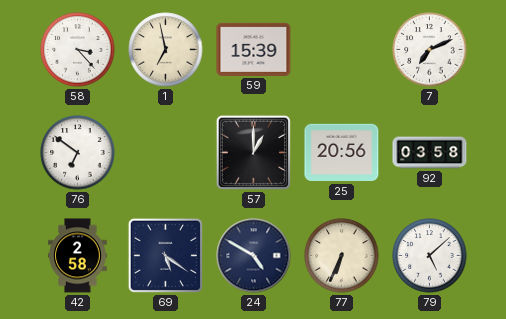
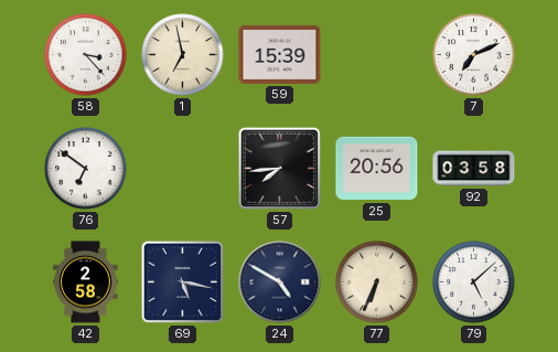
57: 1:00 -> 7:44
69: 5:21 -> 5:17
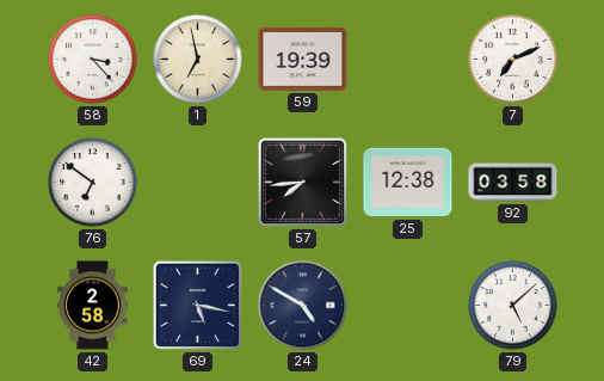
59: 15:39 -> 19:39
25: 20:56 -> 12:38
77: 6:34 -> none
